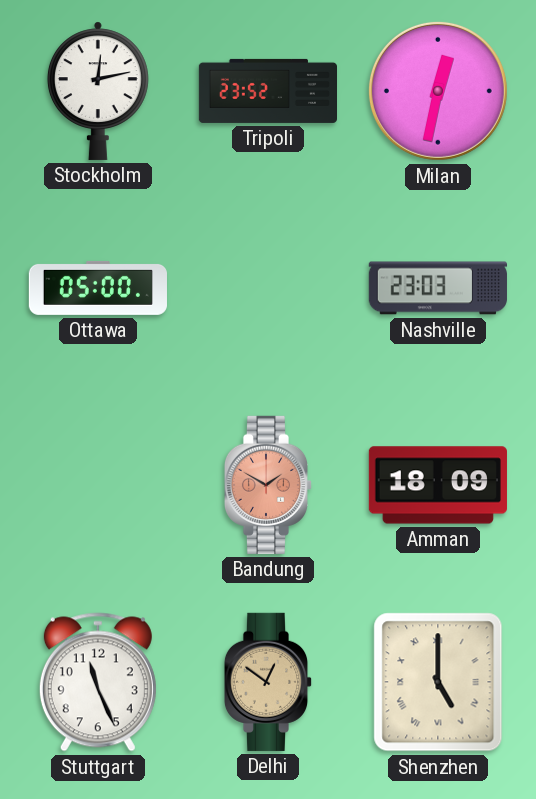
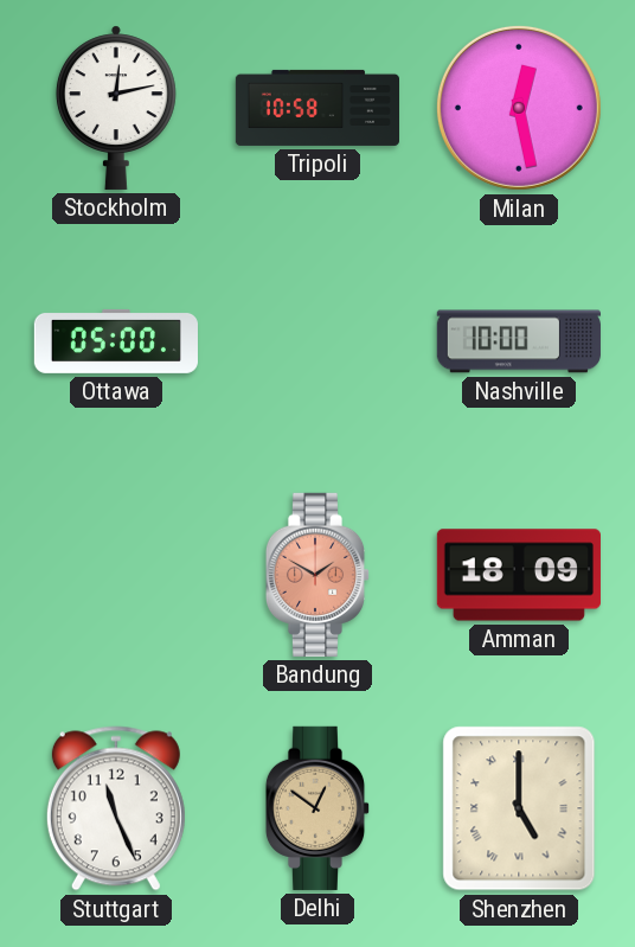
Tripoli: 23:52 -> 10:58
Milan: 12:32 -> 12:28
Nashville: 23:03 -> 10:00
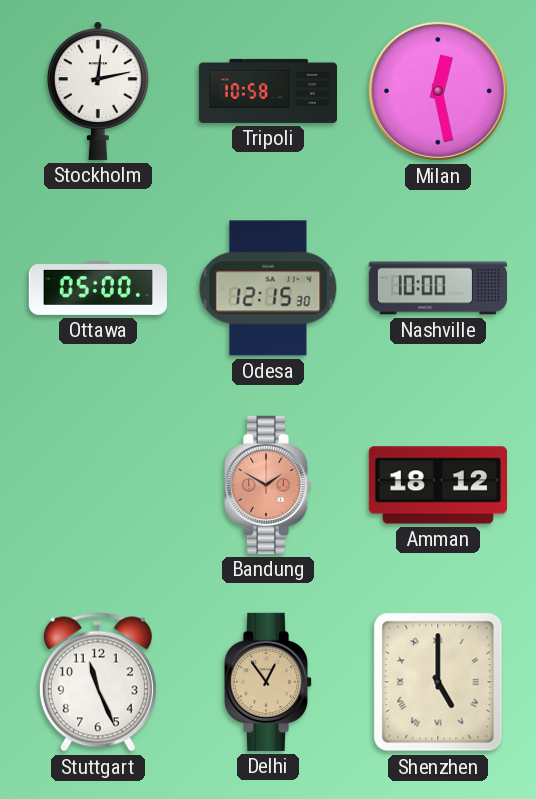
Odesa: none -> 12:15
Amman: 18:09 -> 18:12
Delhi: 12:51 -> 12:54
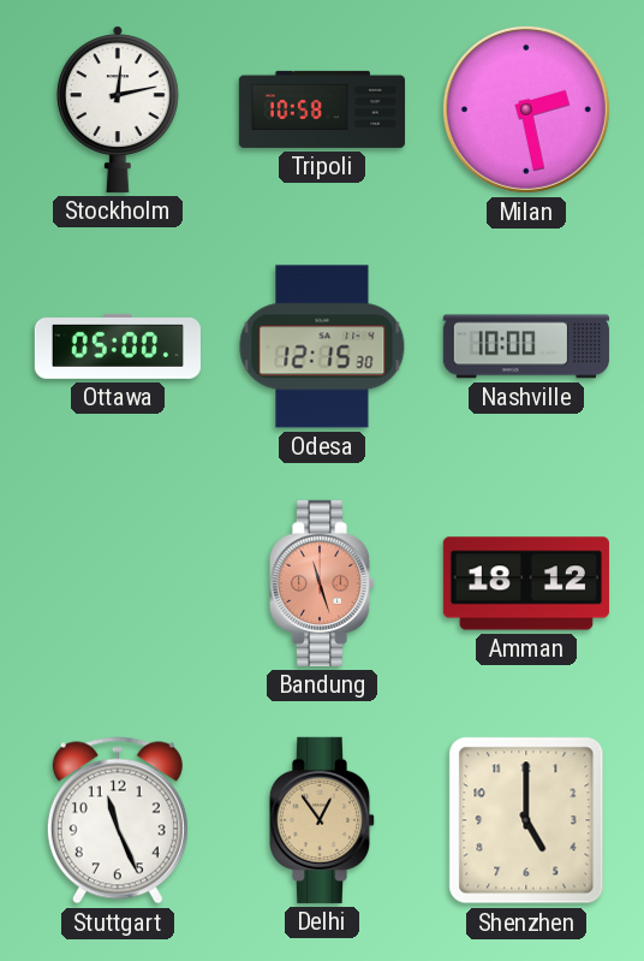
Milan: 12:28 -> 2:28
Bandung: 1:50 -> 11:27
Shenzhen numerals: Roman -> Arabic
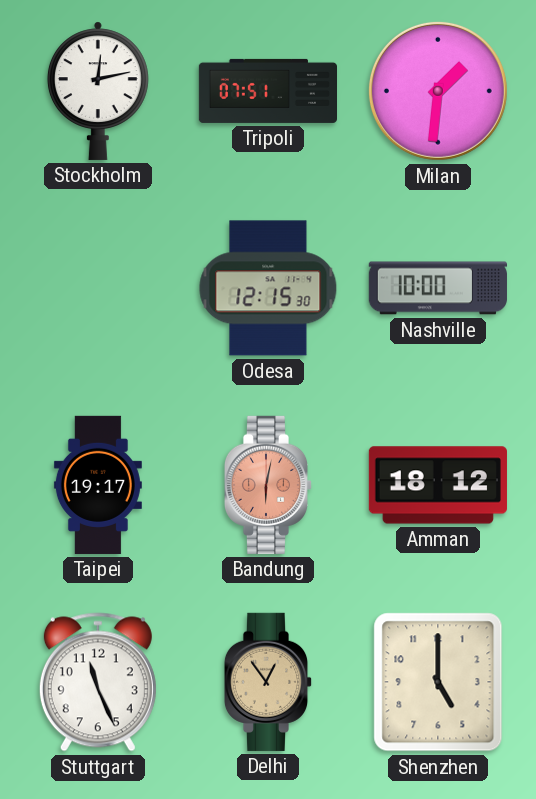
Tripoli: 10:58 -> 07:51
Milan: 2:28 -> 1:31
Ottawa: 05:00 -> none
Taipei: none -> 19:17
Bandung: 11:27 -> 6:02
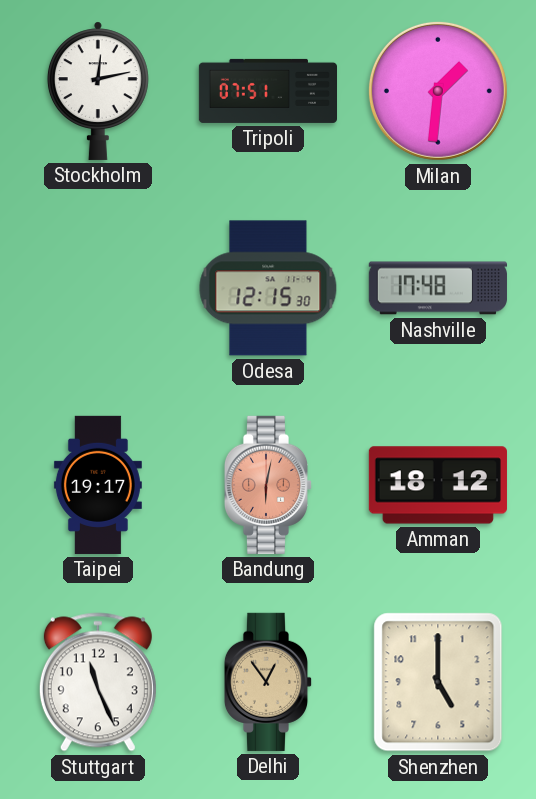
Nashville: 10:00 -> 17:48
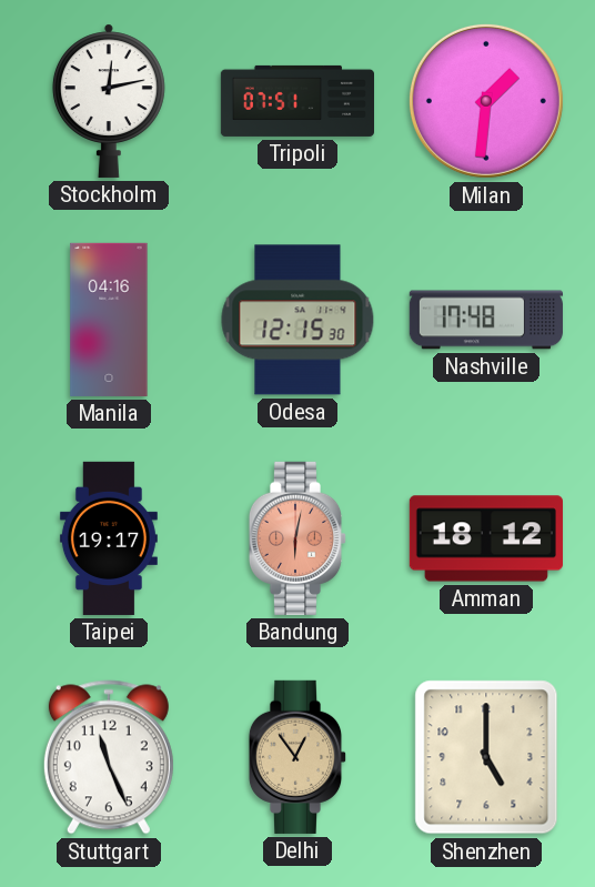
Manila: none -> 04:16
